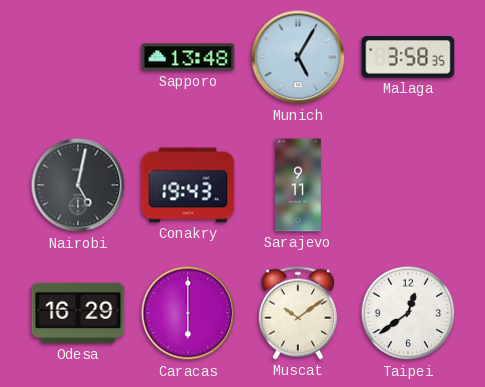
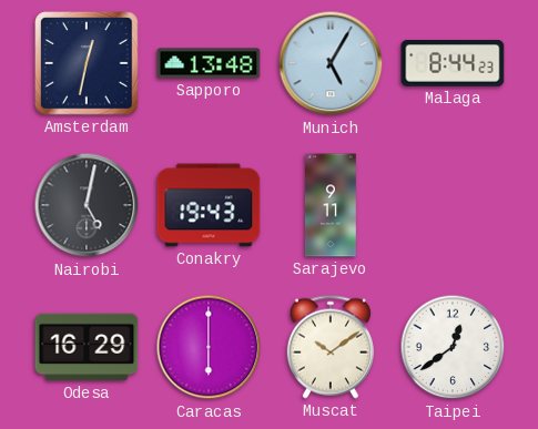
Amsterdam: none -> 12:32
Malaga: 3:58 -> 8:44
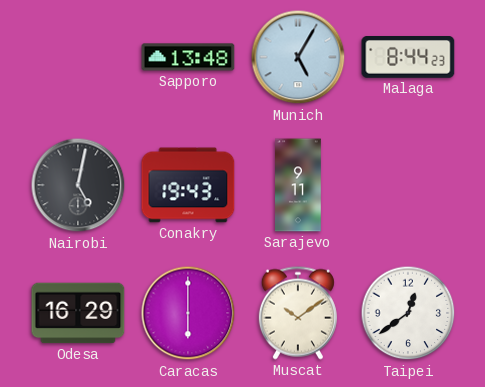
Amsterdam: 12:32 -> none
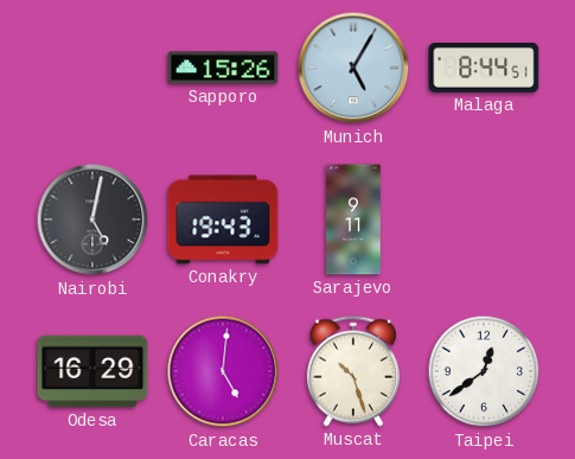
Sapporo: 13:48 -> 15:26
Malaga: 8:44:23 -> 8:44:51
Caracas: 6:00 -> 5:01
Muscat: 10:09 -> 10:27
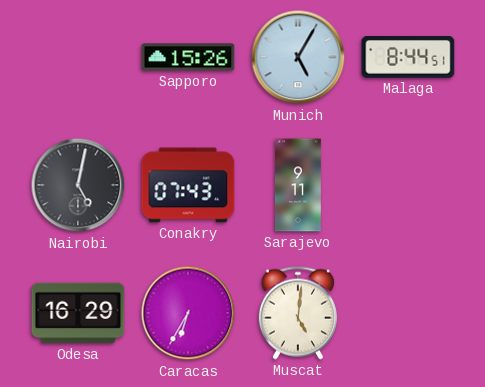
Conakry: 19:43 -> 07:43
Caracas: 5:01 -> 6:35
Muscat: 10:27 -> 5:01
Taipei: 12:39 -> none
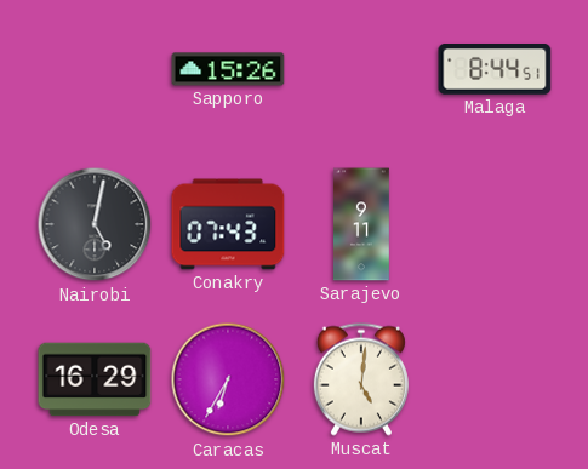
Munich: 5:05 -> none
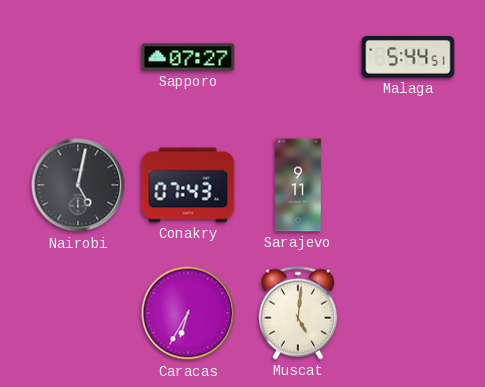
Sapporo: 15:26 -> 07:27
Malaga: 8:44 -> 5:44
Odesa: 16:29 -> none
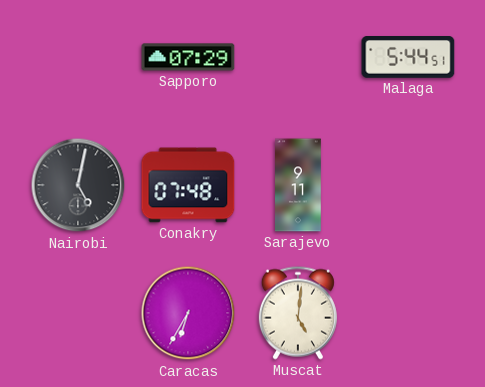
Sapporo: 07:27 -> 07:29
Conakry: 07:43 -> 07:48
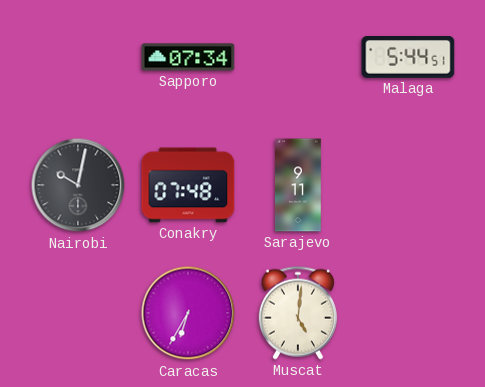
Sapporo: 07:29 -> 07:34
Nairobi: 5:02 -> 10:02
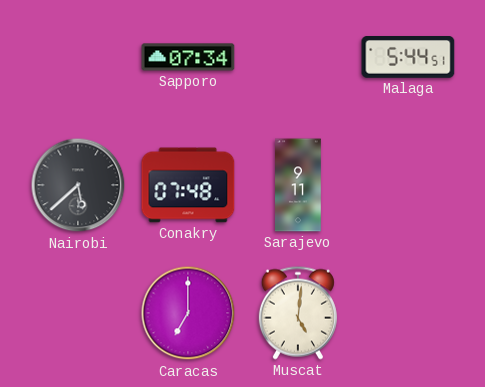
Nairobi: 10:02 -> 5:38
Caracas: 6:35 -> 7:00
